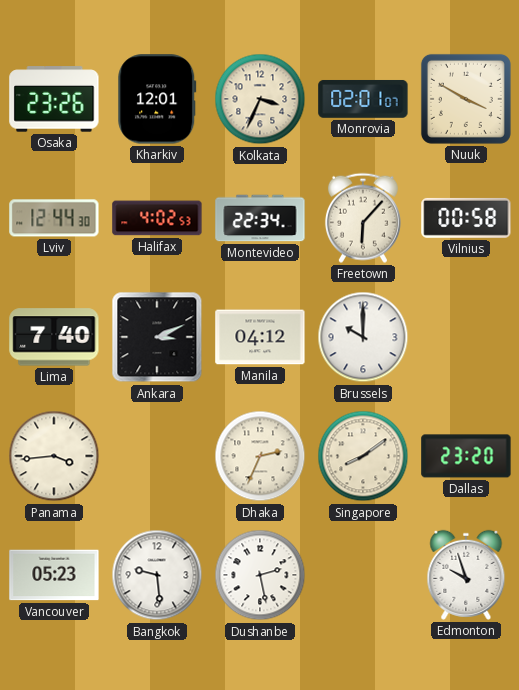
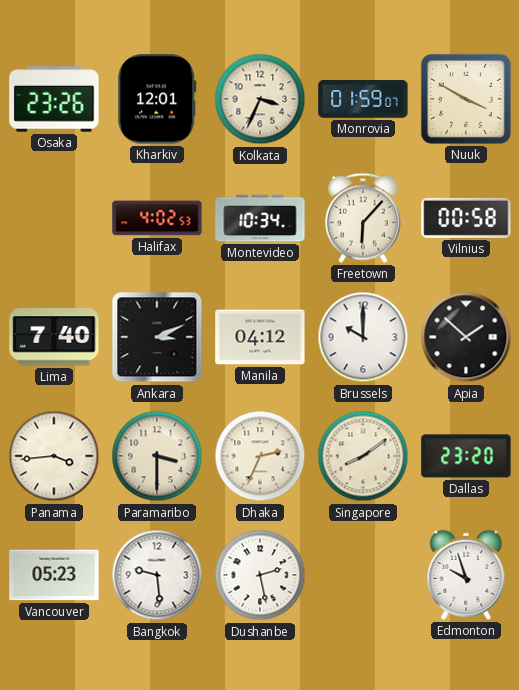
Monrovia: 02:01 -> 01:59
Lviv: 12:44 -> none
Montevideo: 22:34 -> 10:34
Apia: none -> 1:52
Paramaribo: none -> 3:30
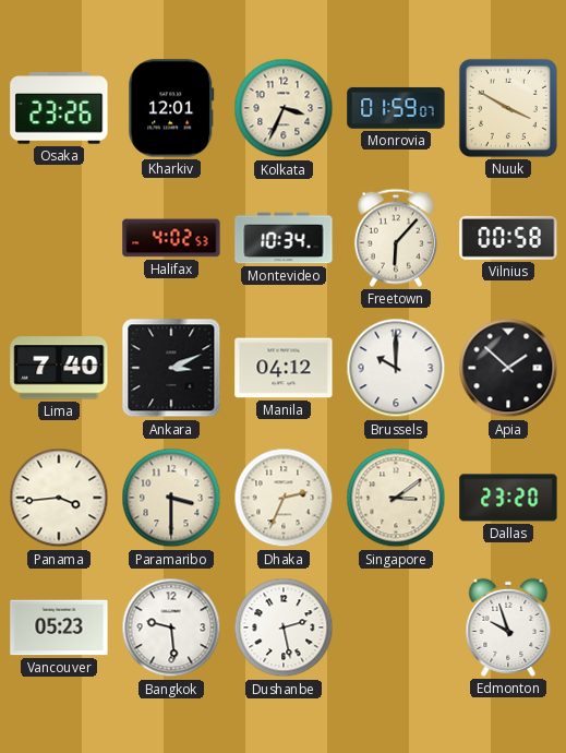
Singapore: 8:09 -> 3:09
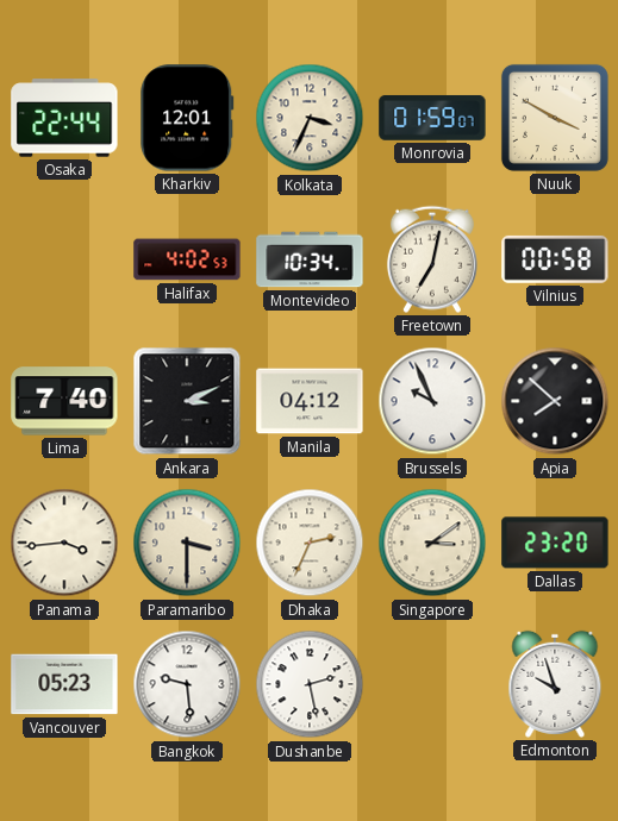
Osaka: 23:26 -> 22:44
Freetown: 6:07 -> 7:02
Brussels: 10:00 -> 9:56
Apia: 1:52 -> 7:52
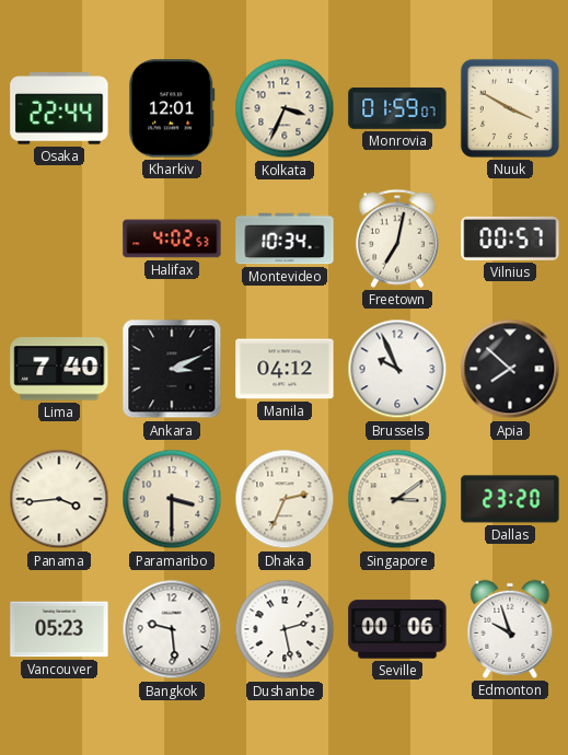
Vilnius: 00:58 -> 00:57
Seville: none -> 00:06
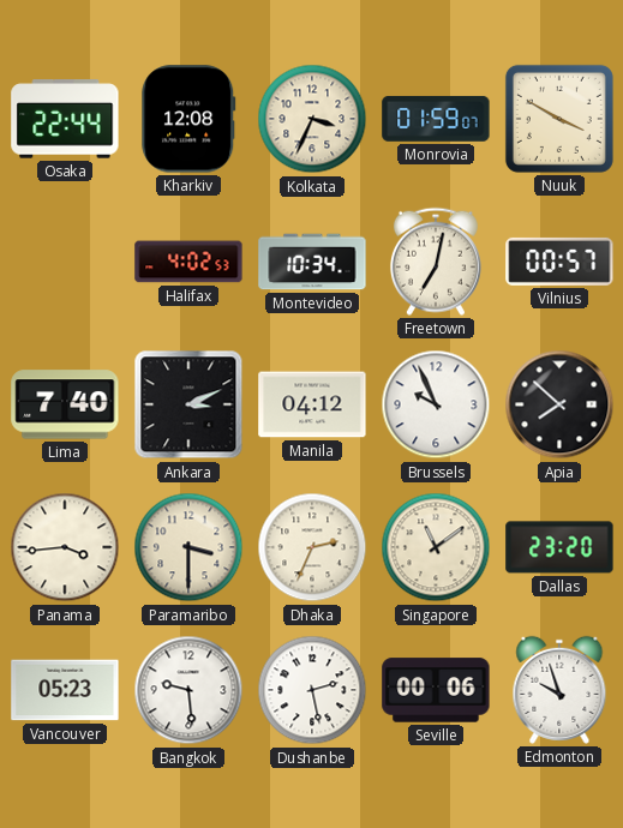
Kharkiv: 12:01 -> 12:08
Singapore: 3:09 -> 11:09
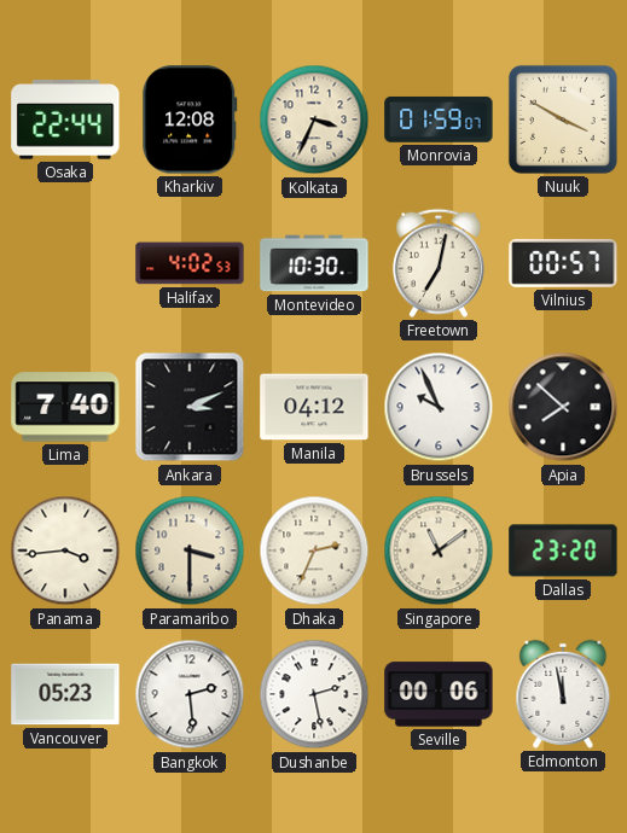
Montevideo: 10:34 -> 10:30
Bangkok: 9:29 -> 2:29
Edmonton: 9:57 -> 11:58
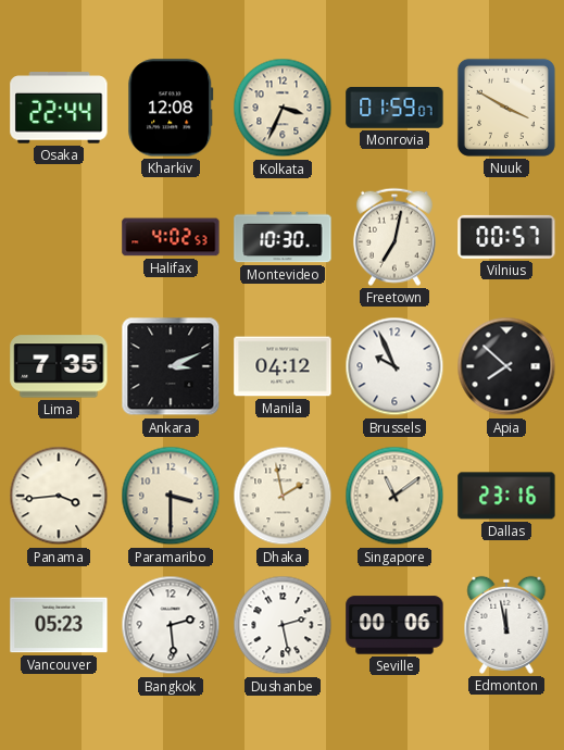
Lima: 7:40 -> 7:35
Dhaka: 2:34 -> 1:58
Dallas: 23:20 -> 23:16
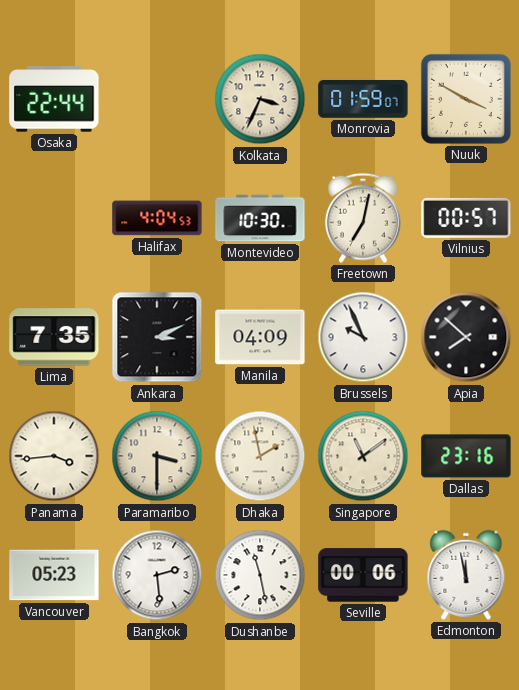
Kharkiv: 12:08 -> none
Halifax: 4:02 -> 4:04
Manila: 04:12 -> 04:09
Dushanbe: 2:28 -> 11:28
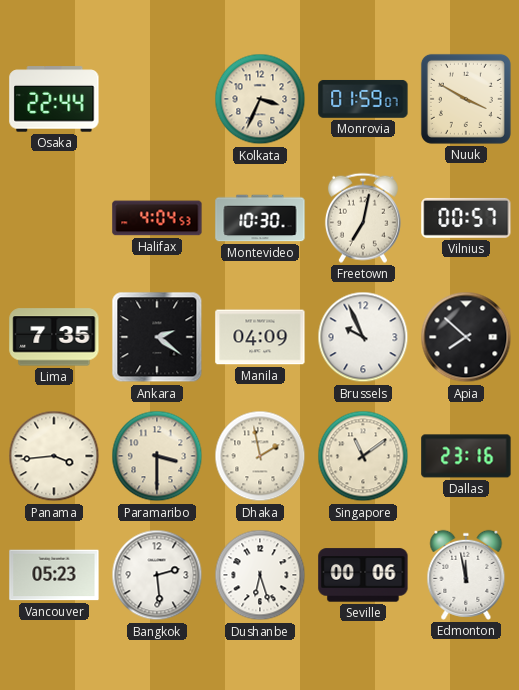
Ankara: 3:11 -> 2:21
Dushanbe: 11:28 -> 6:27
